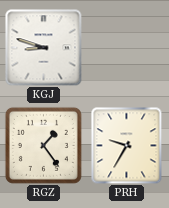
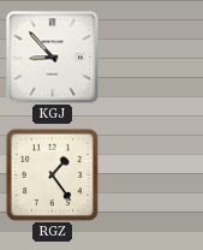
KGJ: 8:48 -> 8:53
PRH: 9:35 -> none
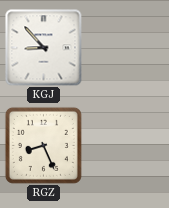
RGZ: 1:24 -> 8:26
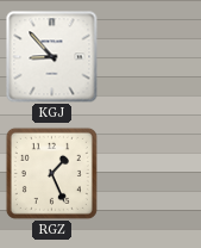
RGZ: 8:26 -> 1:26
